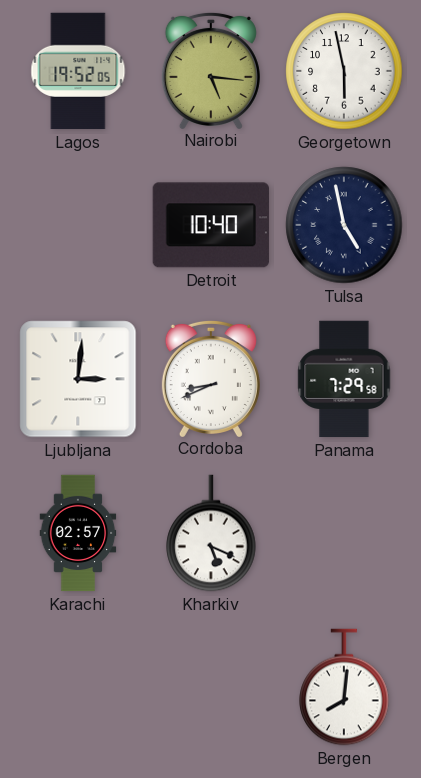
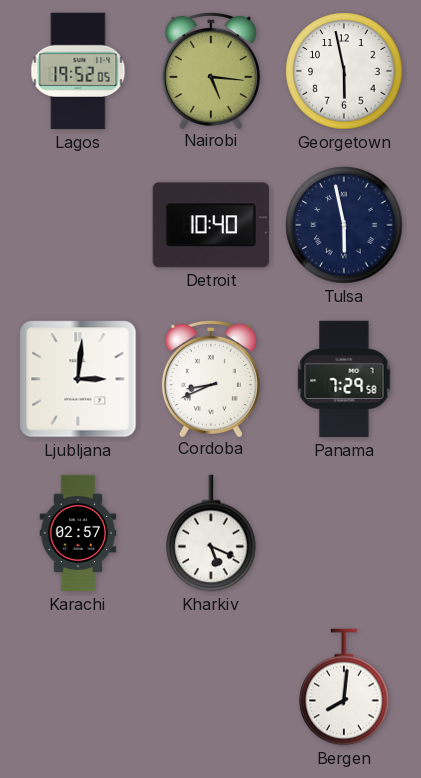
Tulsa: 4:58 -> 5:58
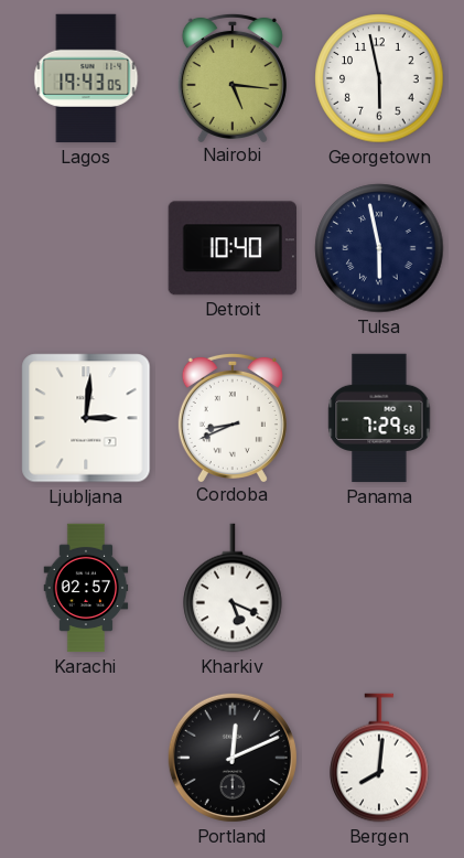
Lagos: 19:52 -> 19:43
Portland: none -> 12:11
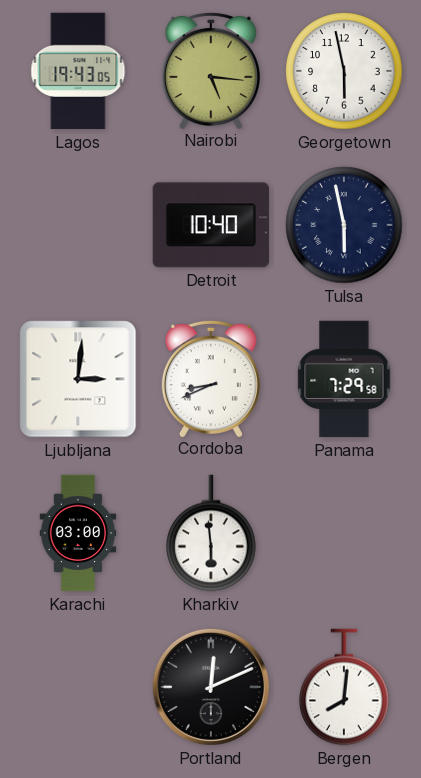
Karachi: 02:57 -> 03:00
Kharkiv: 5:19 -> 5:59
